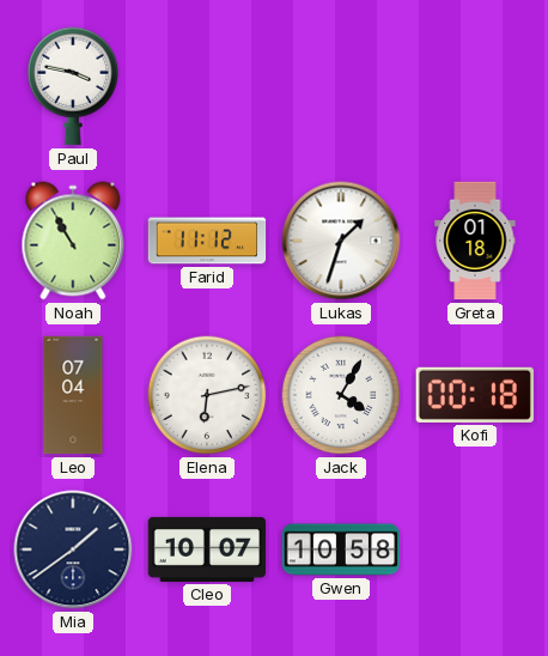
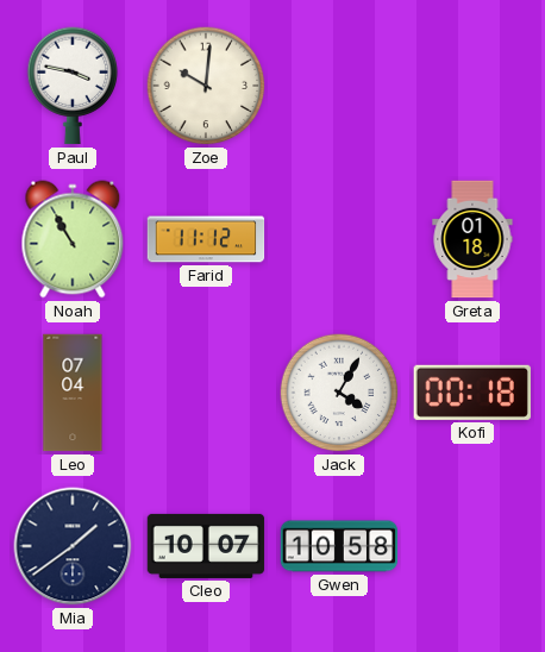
Zoe: none -> 10:01
Lukas: 1:33 -> none
Elena: 6:13 -> none
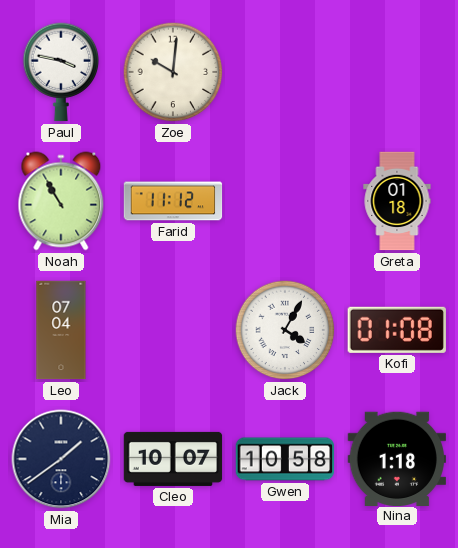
Kofi: 00:18 -> 01:08
Nina: none -> 1:18
